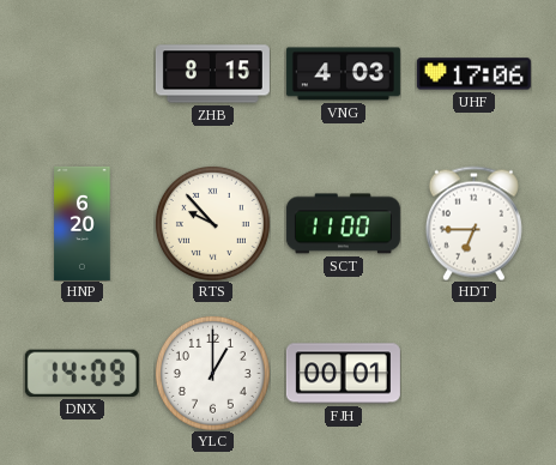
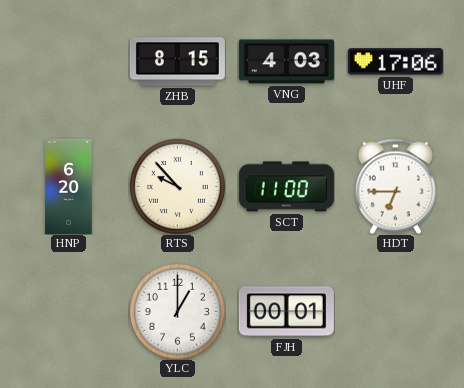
DNX: 14:09 -> none
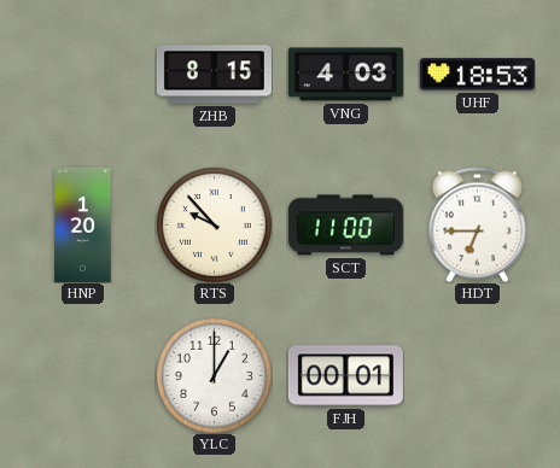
UHF: 17:06 -> 18:53
HNP: 6:20 -> 1:20
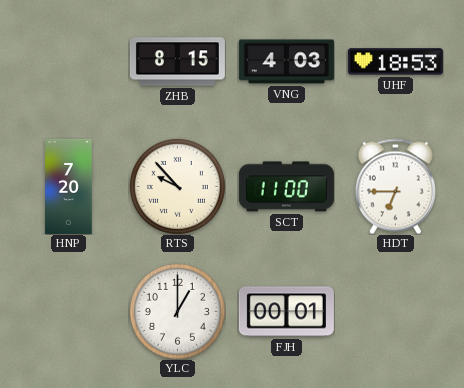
HNP: 1:20 -> 7:20
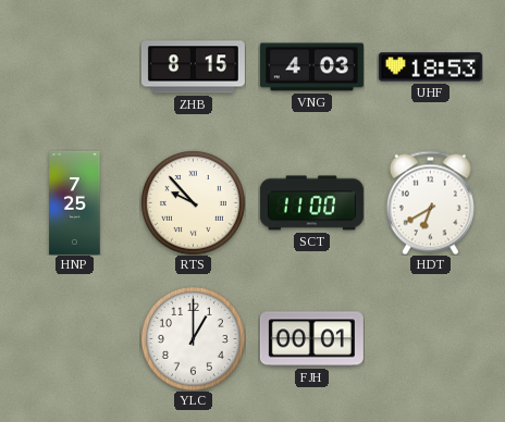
HNP: 7:20 -> 7:25
HDT: 6:45 -> 6:40
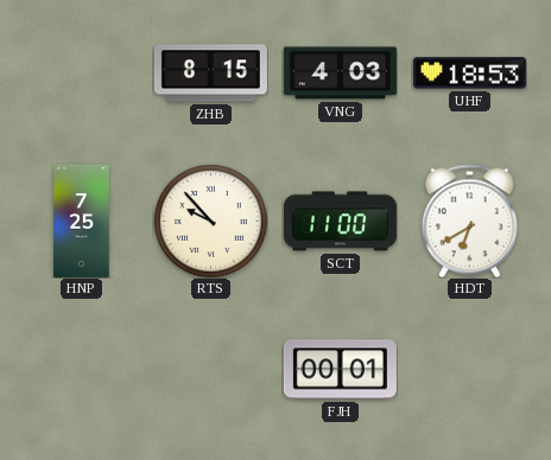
YLC: 1:00 -> none
